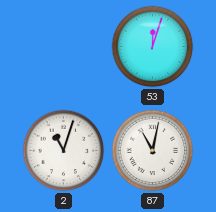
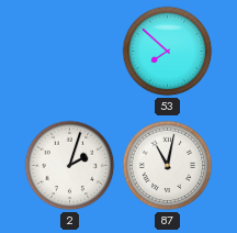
53: 12:03 -> 7:52
2: 11:03 -> 2:03
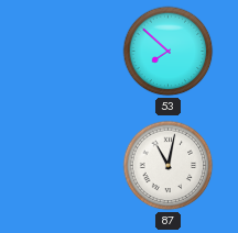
2: 2:03 -> none
